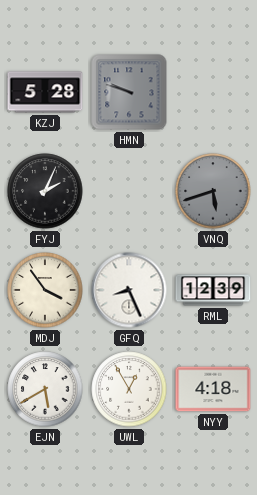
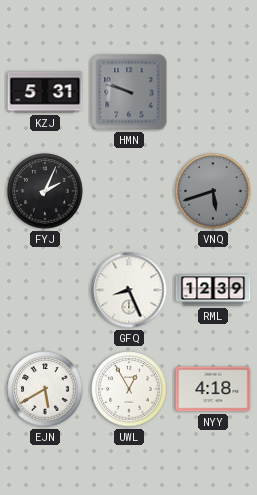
KZJ: 5:28 -> 5:31
MDJ: 3:54 -> none
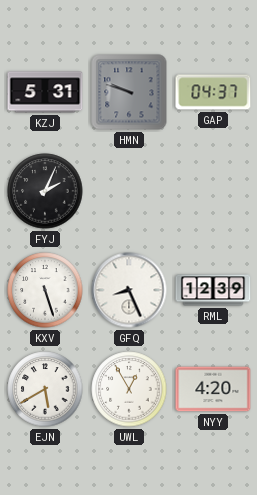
GAP: none -> 04:37
VNQ: 5:42 -> none
KXV: none -> 5:27
NYY: 4:18 -> 4:20
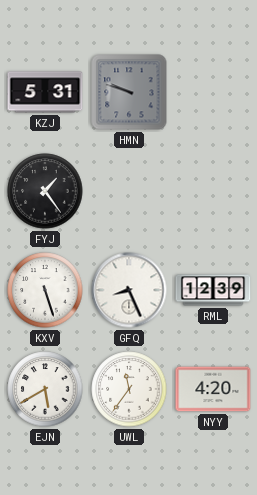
GAP: 04:37 -> none
FYJ: 2:04 -> 1:24
UWL: 12:55 -> 11:36
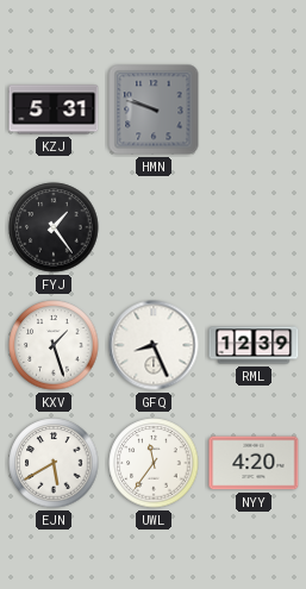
KXV: 5:27 -> 1:27
